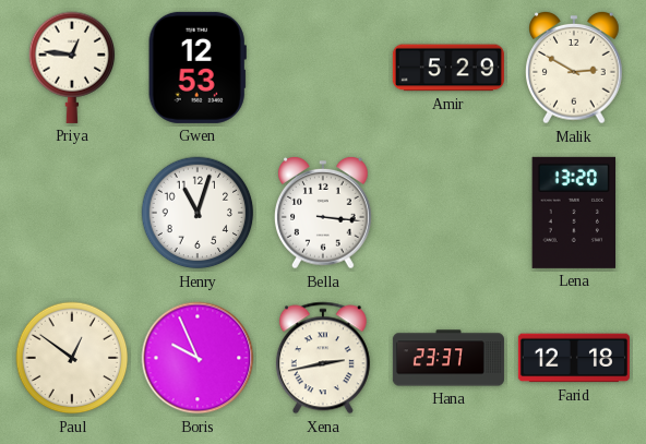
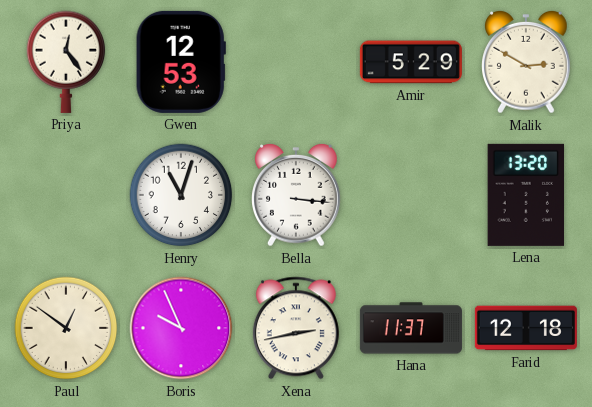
Priya: 12:46 -> 12:24
Hana: 23:37 -> 11:37
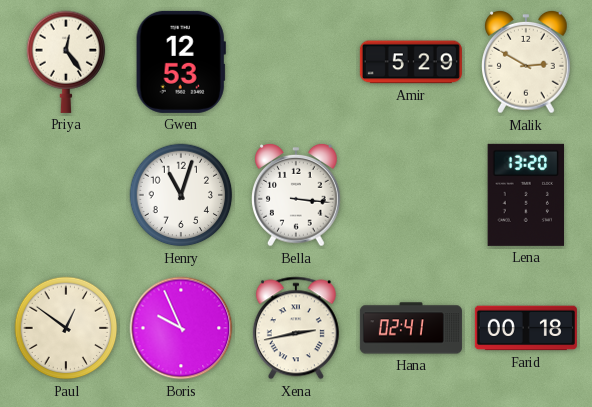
Hana: 11:37 -> 02:41
Farid: 12:18 -> 00:18
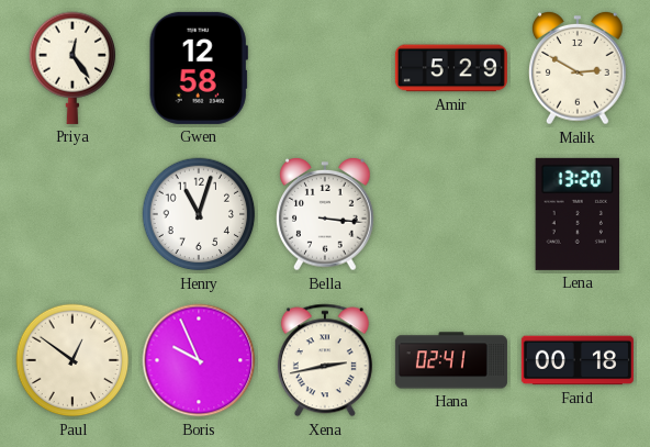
Gwen: 12:53 -> 12:58
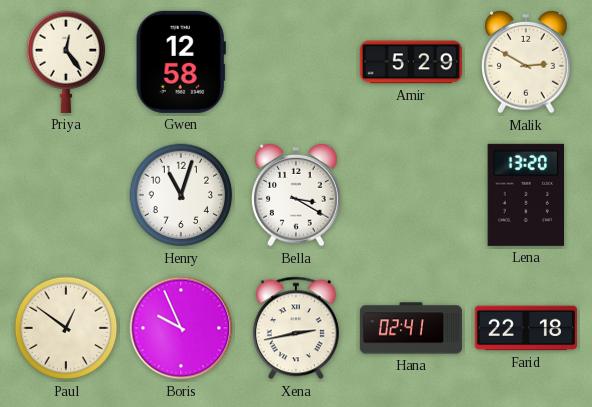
Bella: 3:16 -> 3:20
Farid: 00:18 -> 22:18
